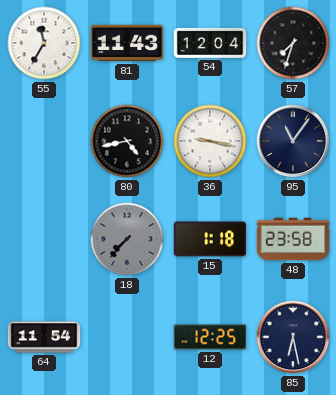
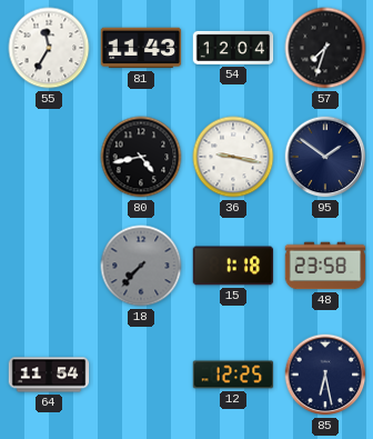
95: 11:06 -> 1:51
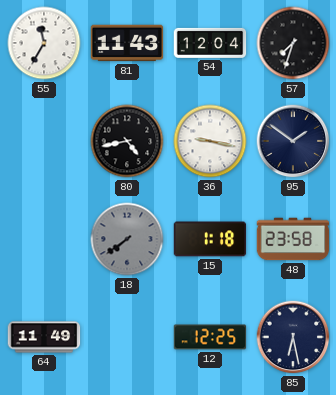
18: 7:37 -> 7:39
64: 11:54 -> 11:49
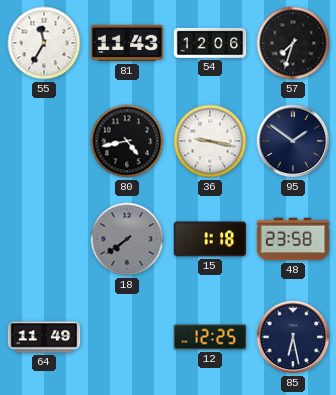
54: 12:04 -> 12:06
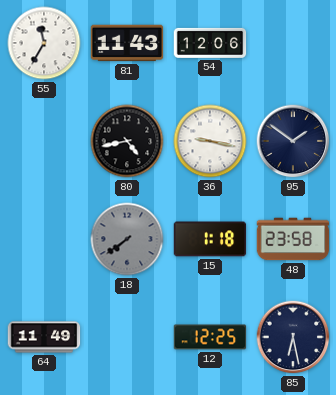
57: 7:33 -> none
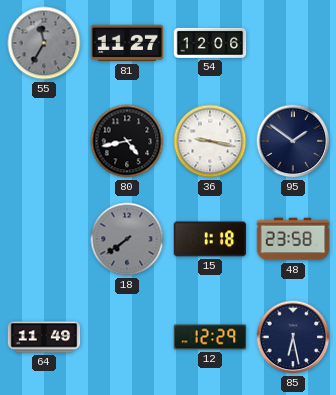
55 dial: white -> grey
81: 11:43 -> 11:27
12: 12:25 -> 12:29
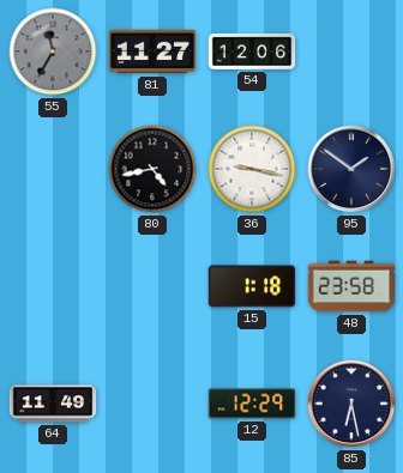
18: 7:39 -> none
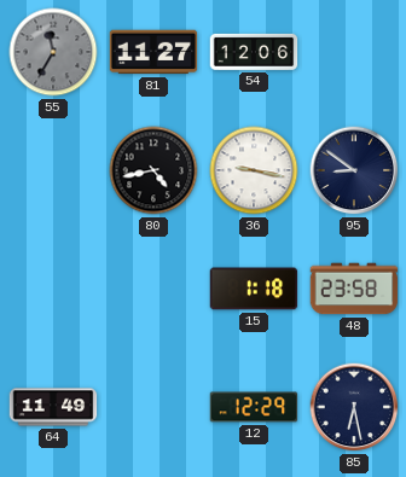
95: 1:51 -> 8:51
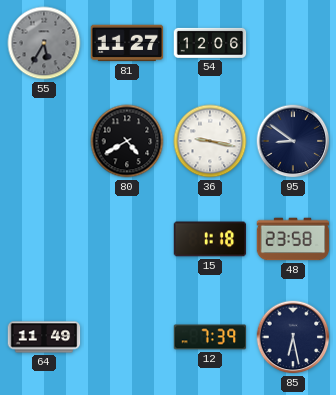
55: 11:35 -> 5:35
80: 4:43 -> 4:40
12: 12:29 -> 7:39
